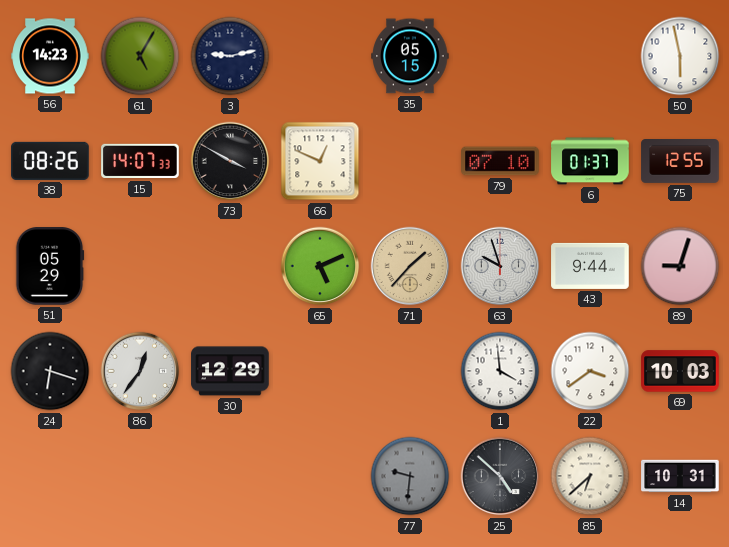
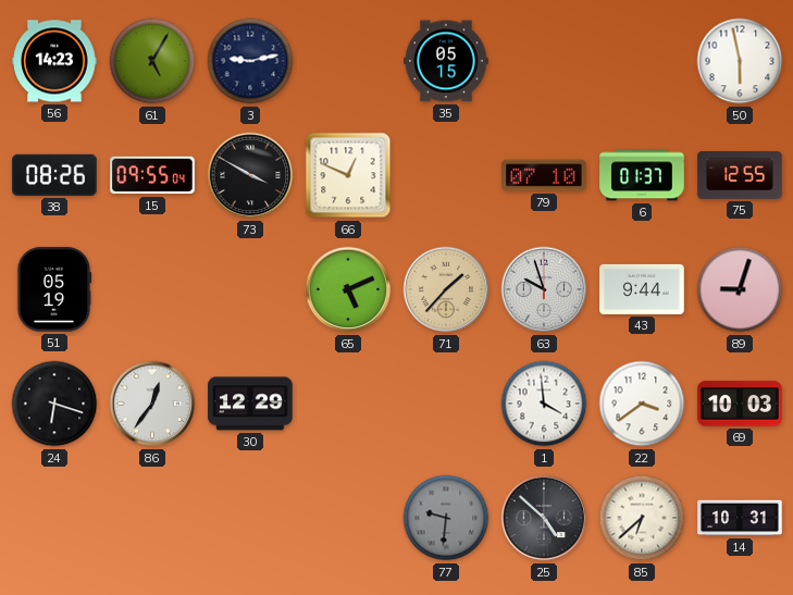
15: 14:07 -> 09:55
51: 05:29 -> 05:19
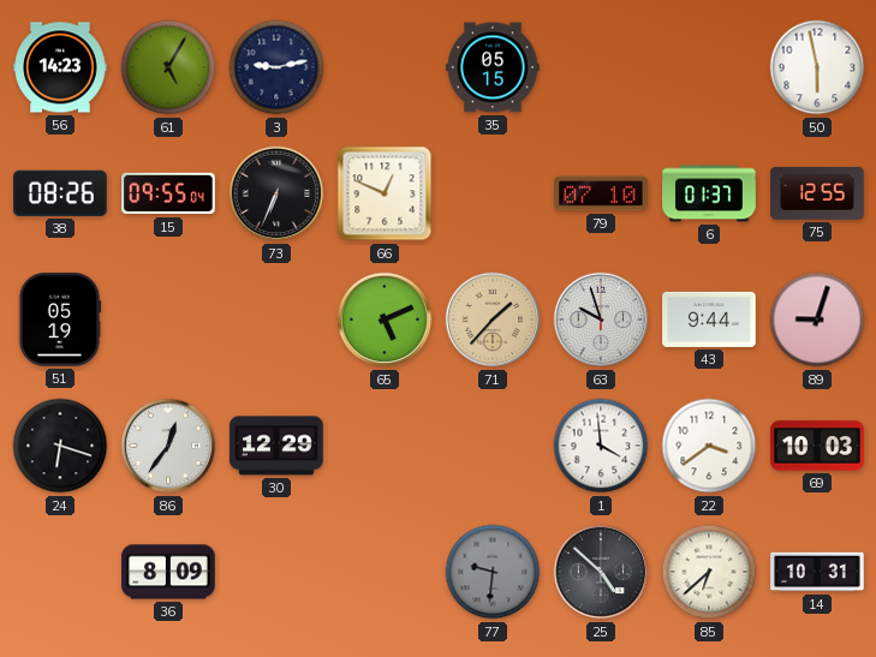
73: 3:50 -> 6:34
36: none -> 8:09
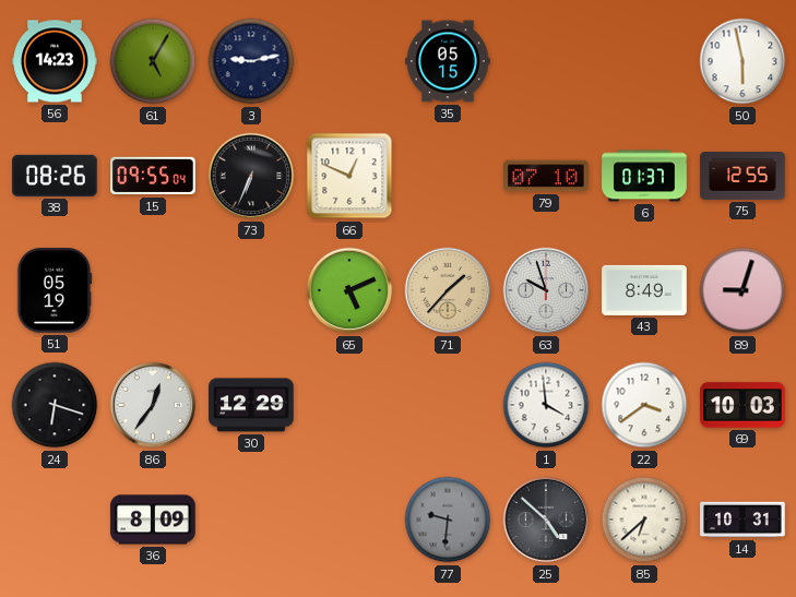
43: 9:44 -> 8:49
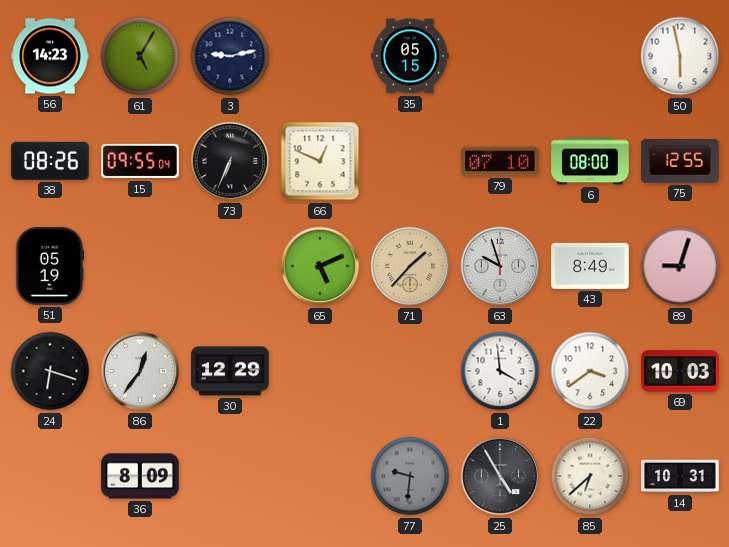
6: 01:37 -> 08:00
25: 4:52 -> 4:55
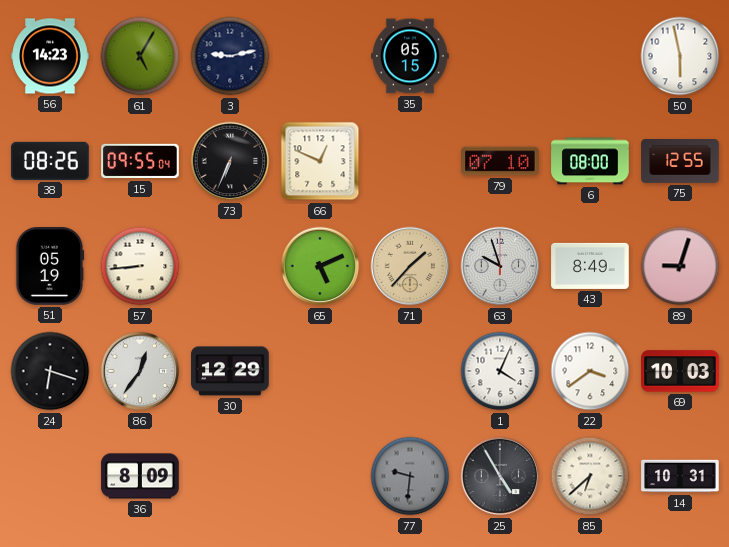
57: none -> 8:44
1: 3:59 -> 4:04
